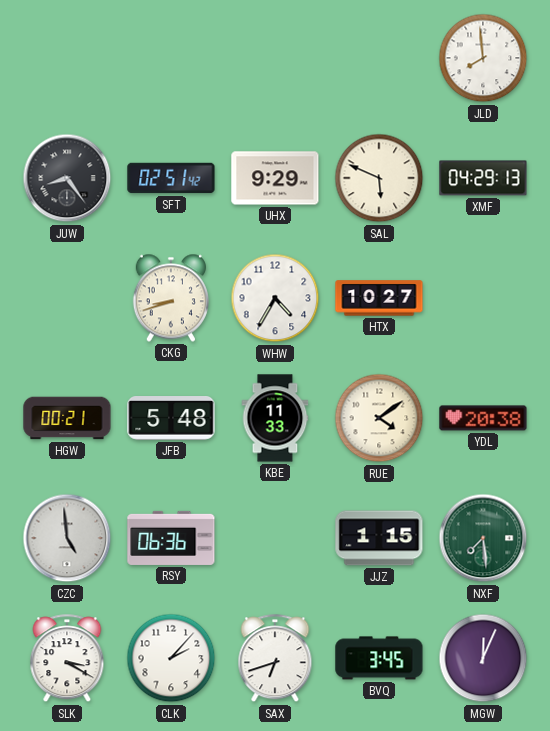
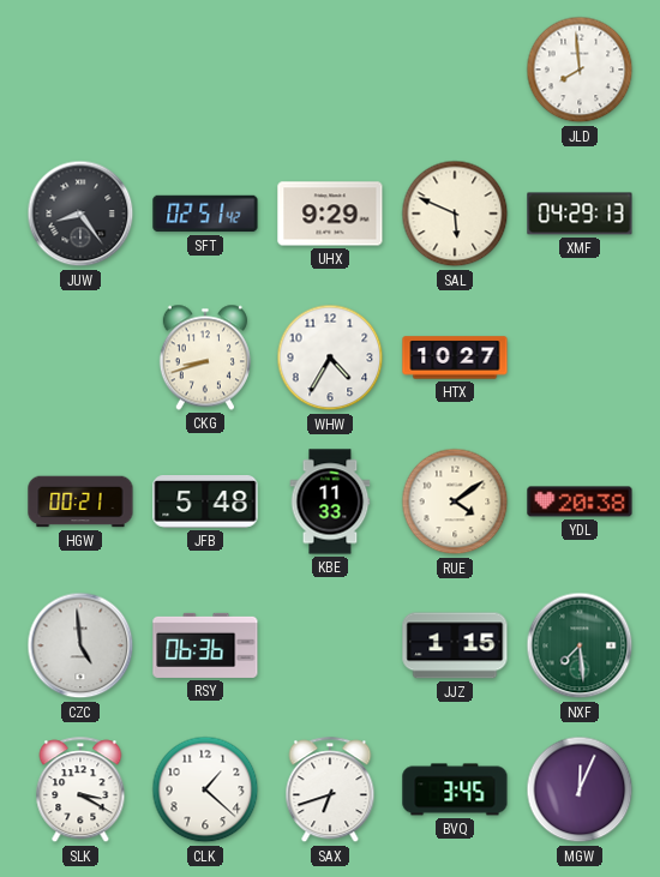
CLK: 2:07 -> 1:22
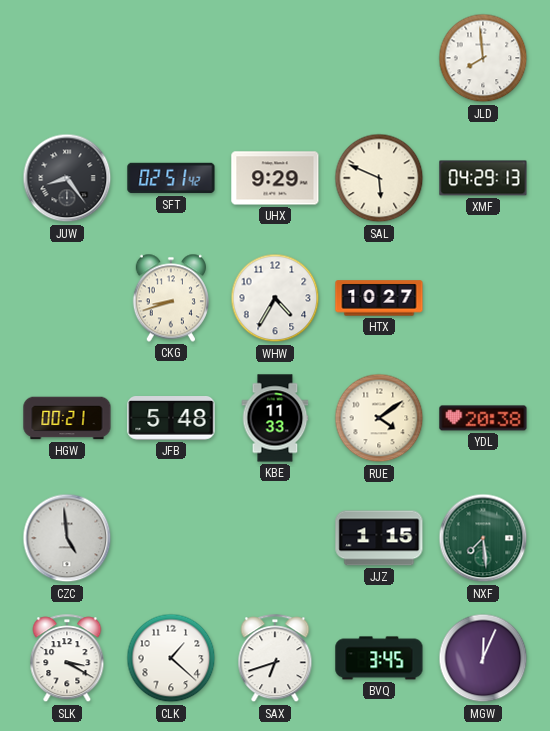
RSY: 06:36 -> none
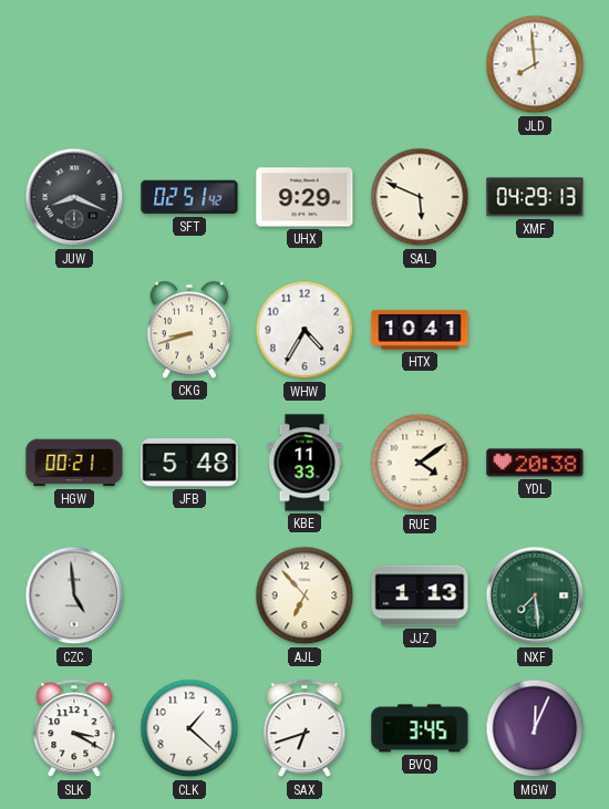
JUW: 8:24 -> 8:19
HTX: 10:27 -> 10:41
AJL: none -> 6:53
JJZ: 1:15 -> 1:13
